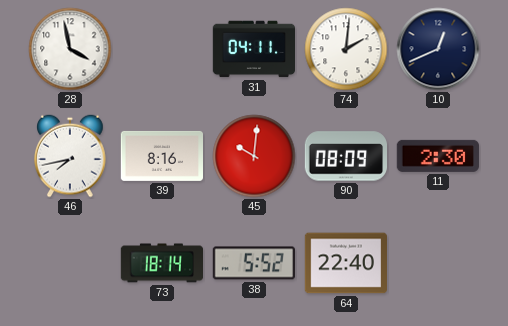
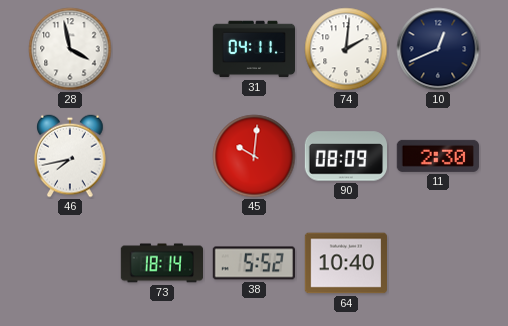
39: 8:16 -> none
64: 22:40 -> 10:40
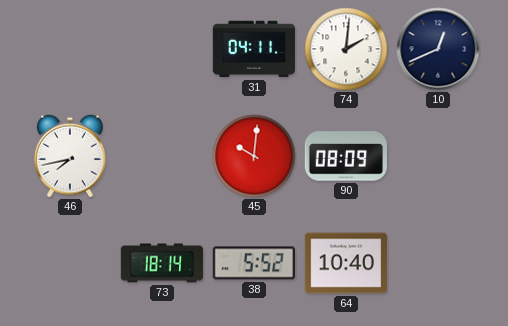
28: 3:58 -> none
11: 2:30 -> none
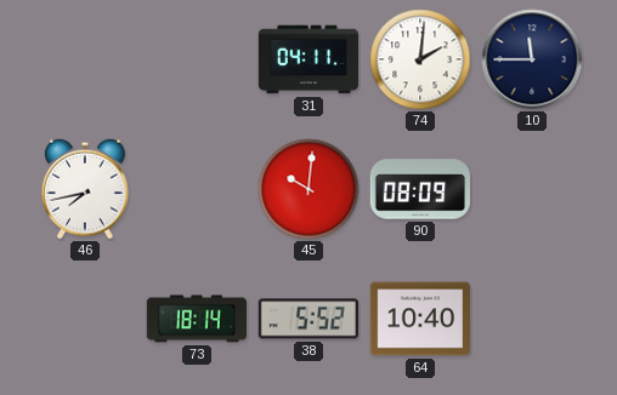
10: 12:41 -> 11:45
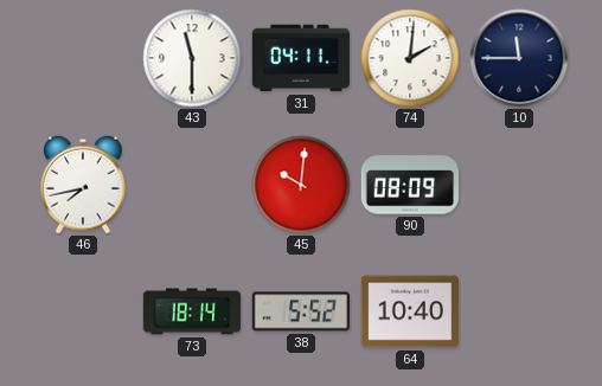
43: none -> 11:30
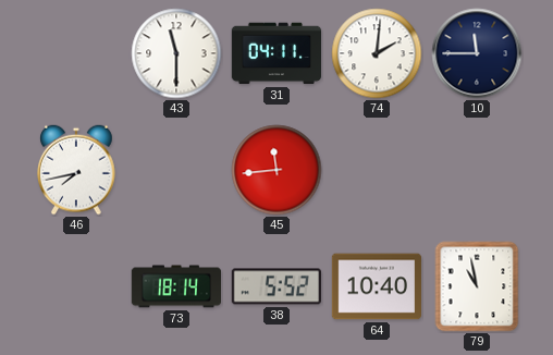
45: 10:01 -> 11:44
90: 08:09 -> none
79: none -> 10:58
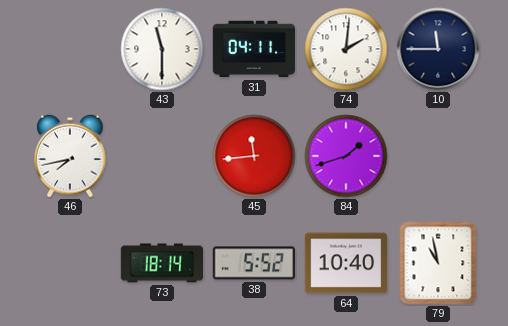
84: none -> 1:42
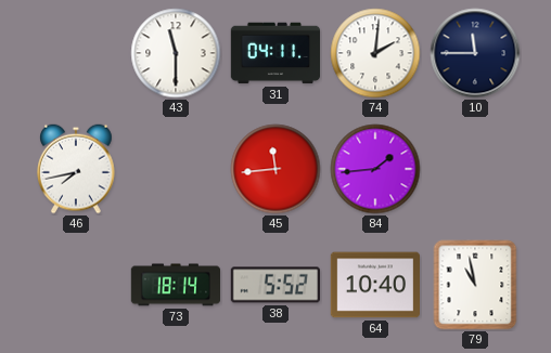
84: 1:42 -> 1:44
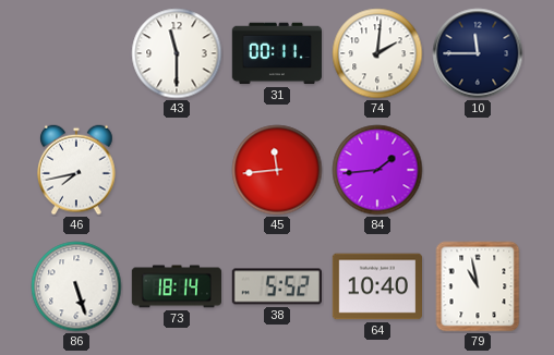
31: 04:11 -> 00:11
86: none -> 5:27
